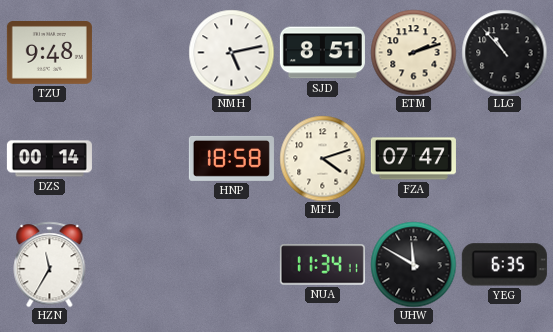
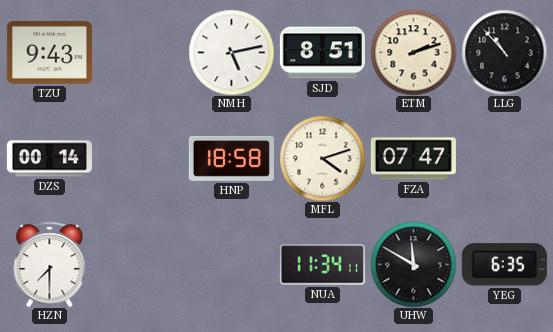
TZU: 9:48 -> 9:43
HZN: 11:35 -> 7:30
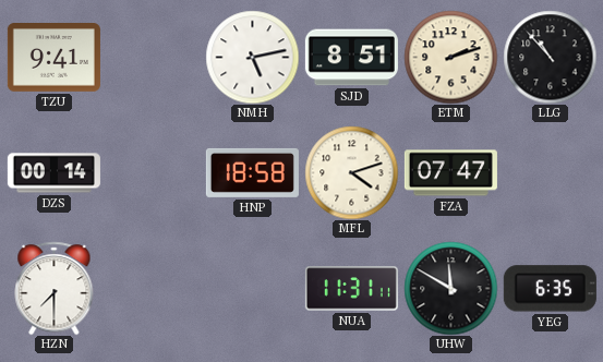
TZU: 9:43 -> 9:41
NUA: 11:34 -> 11:31
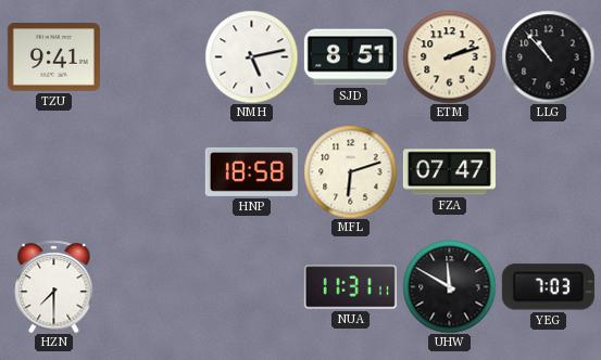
DZS: 00:14 -> none
MFL: 4:12 -> 6:12
YEG: 6:35 -> 7:03
